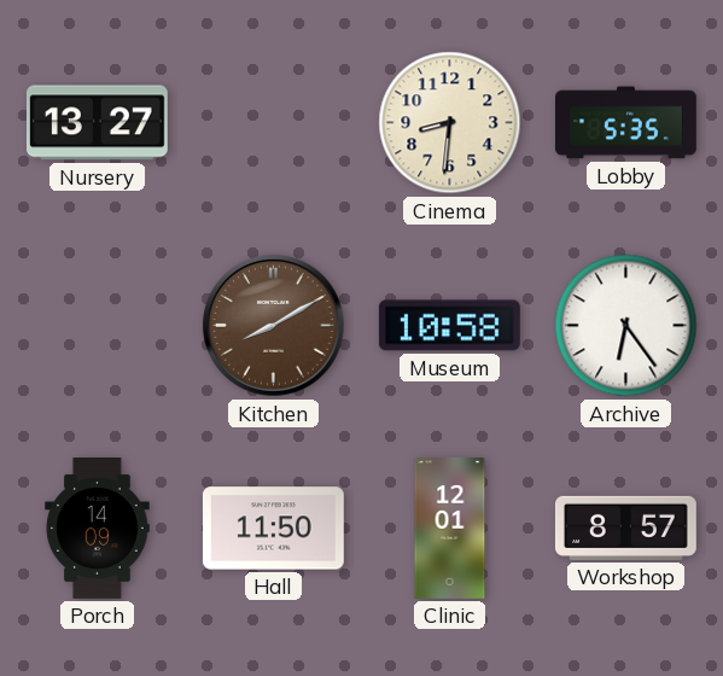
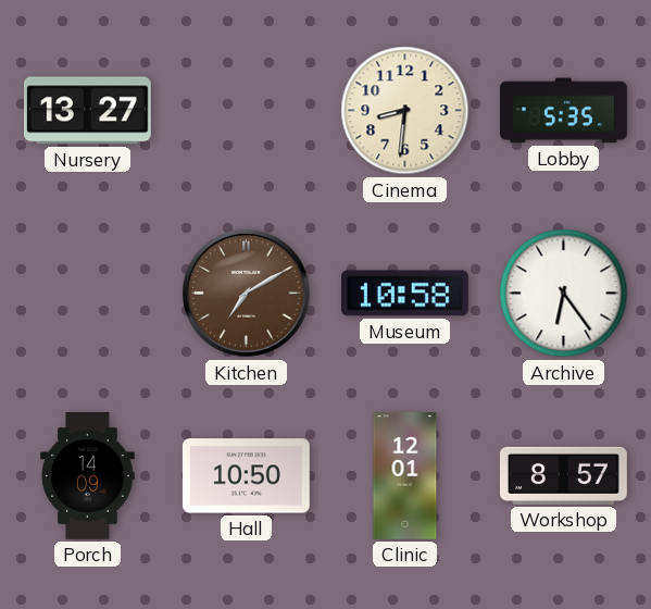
Kitchen: 8:10 -> 7:10
Hall: 11:50 -> 10:50
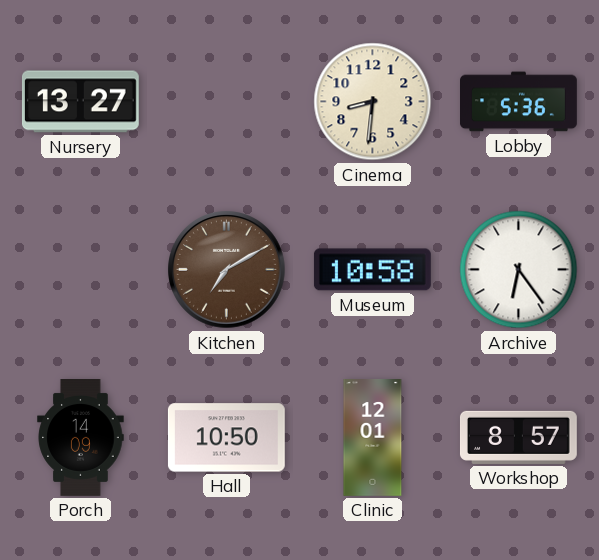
Lobby: 5:35 -> 5:36
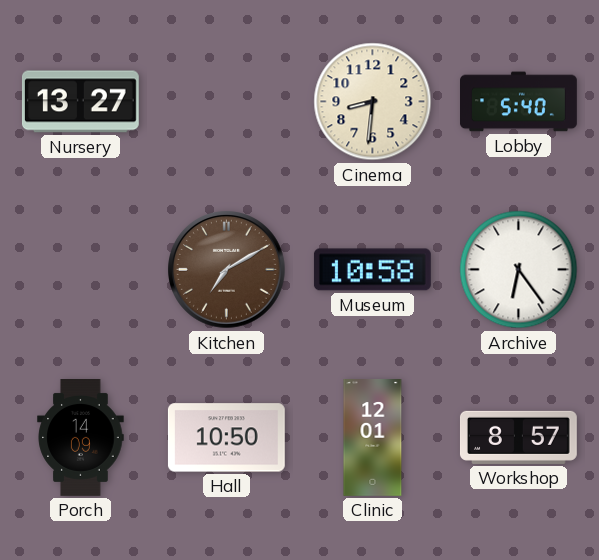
Lobby: 5:36 -> 5:40
